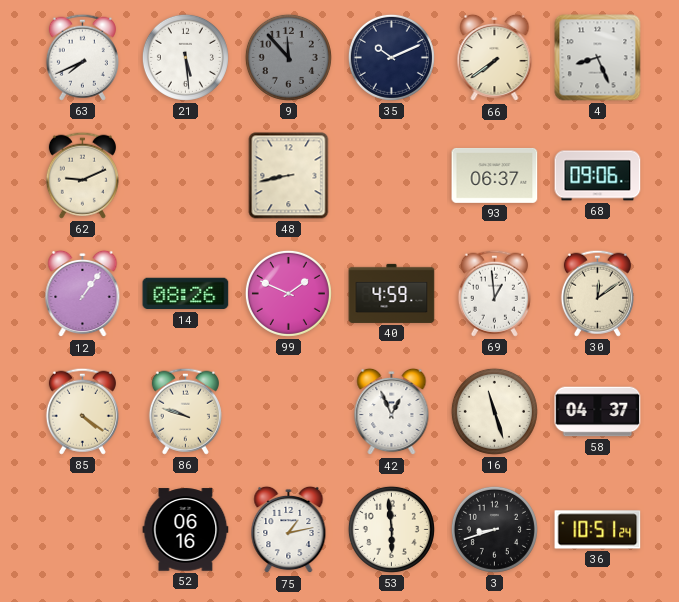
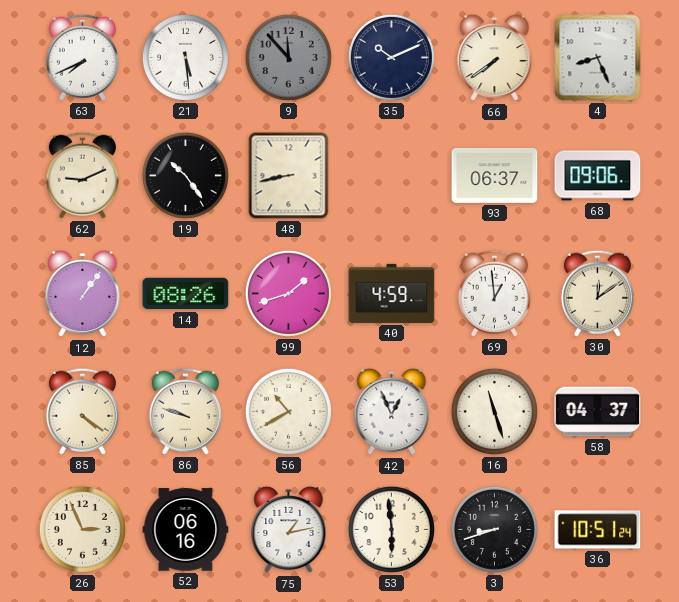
19: none -> 10:24
99: 1:49 -> 1:42
56: none -> 10:40
26: none -> 2:56
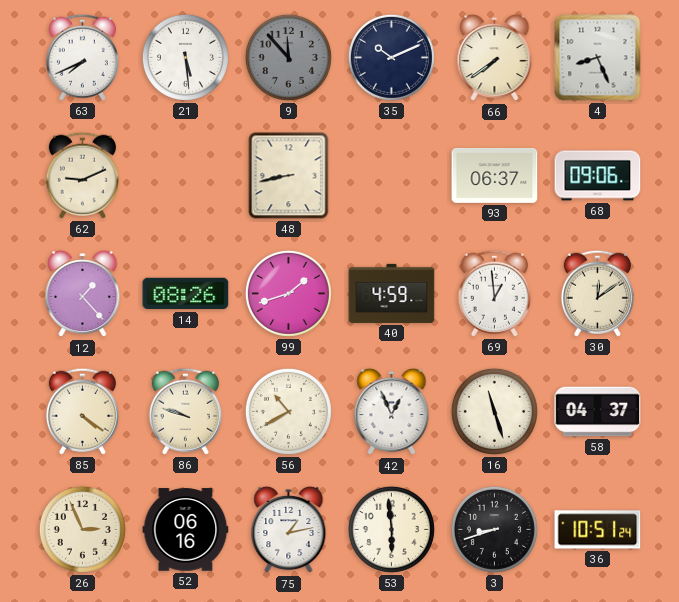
19: 10:24 -> none
12: 1:06 -> 1:23
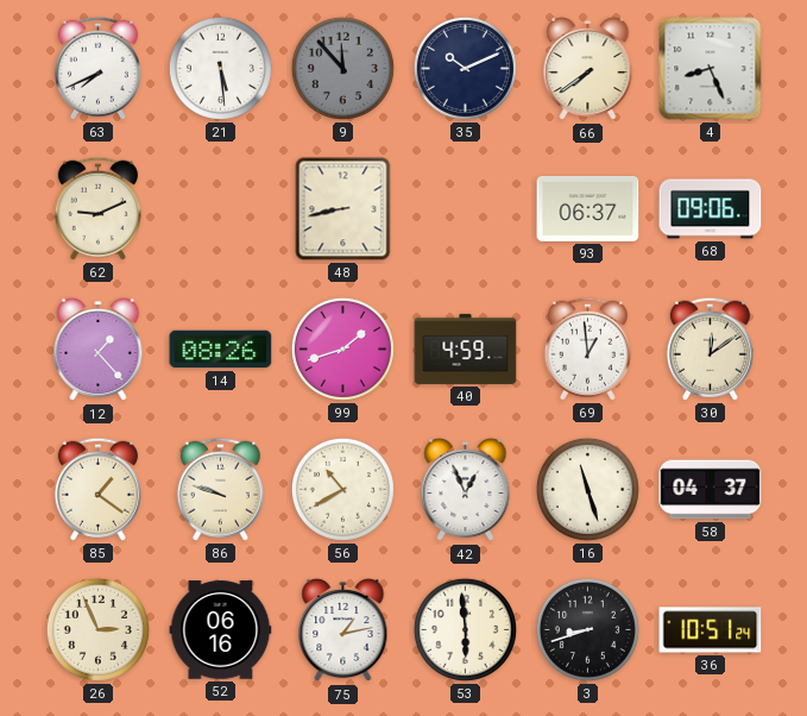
85: 4:21 -> 1:21
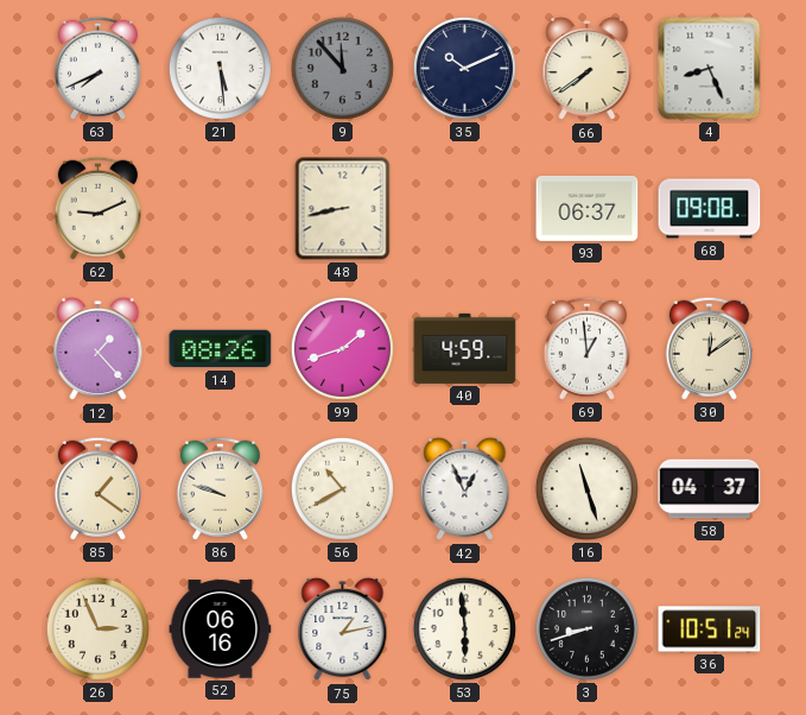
68: 09:06 -> 09:08
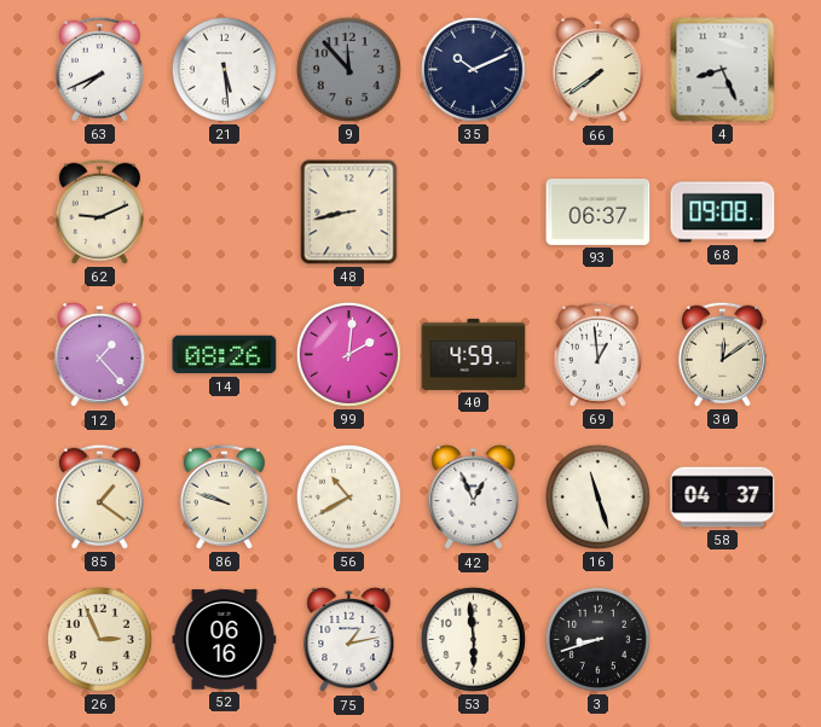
99: 1:42 -> 2:01
36: 10:51 -> none
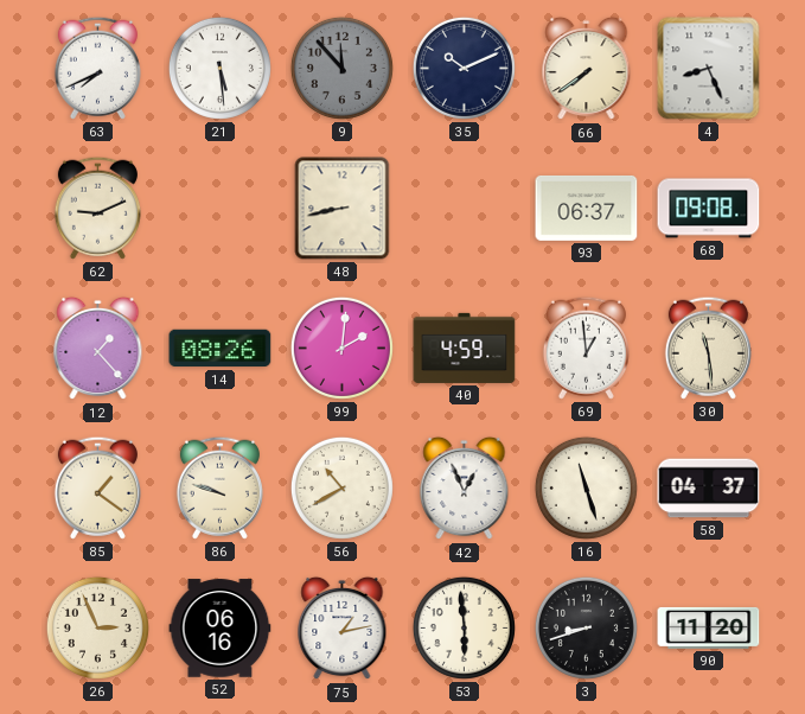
30: 12:09 -> 11:29
90: none -> 11:20
